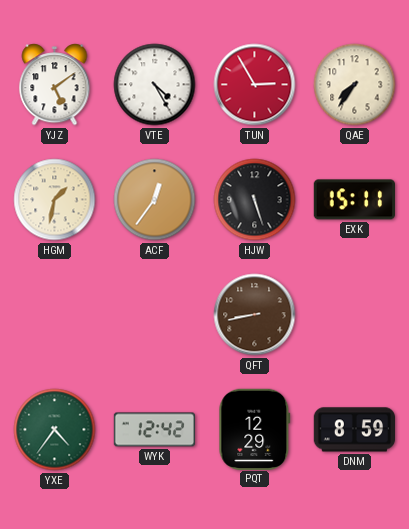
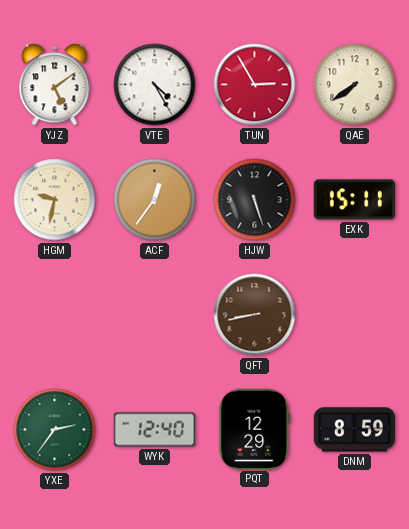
QAE: 7:36 -> 7:39
HGM: 1:32 -> 9:32
YXE: 4:36 -> 2:36
WYK: 12:42 -> 12:40
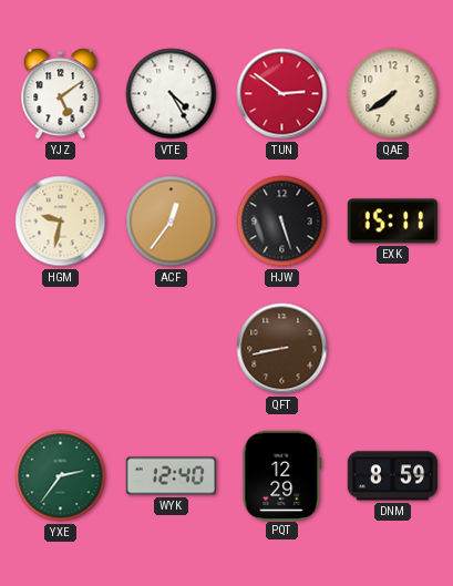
TUN: 2:55 -> 2:51
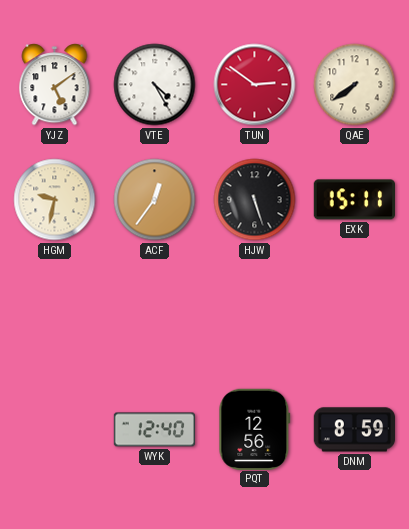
QFT: 8:43 -> none
YXE: 2:36 -> none
PQT: 12:29 -> 12:56
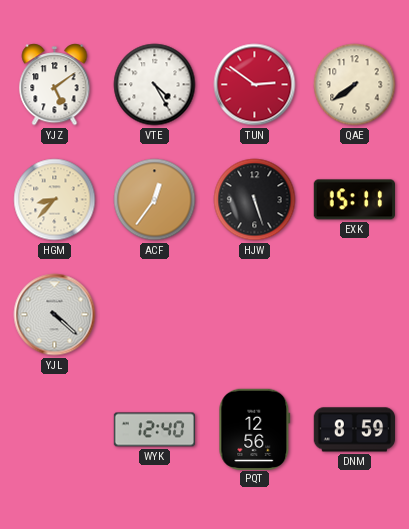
HGM: 9:32 -> 8:37
YJL: none -> 4:22
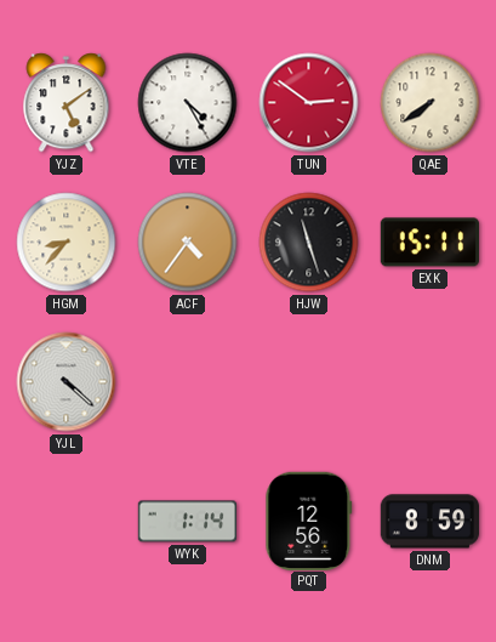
ACF: 12:36 -> 4:36
HJW: 5:27 -> 11:27
WYK: 12:40 -> 1:14
